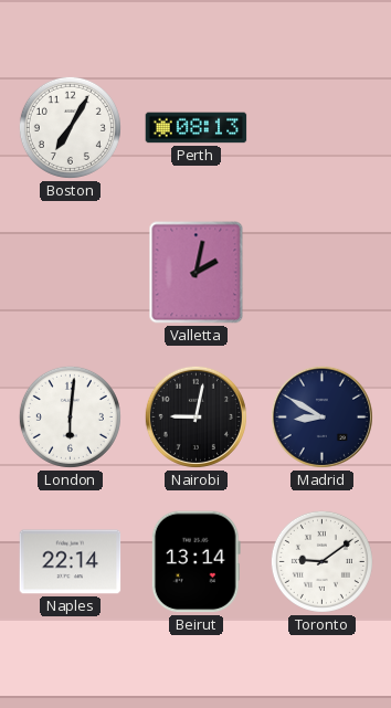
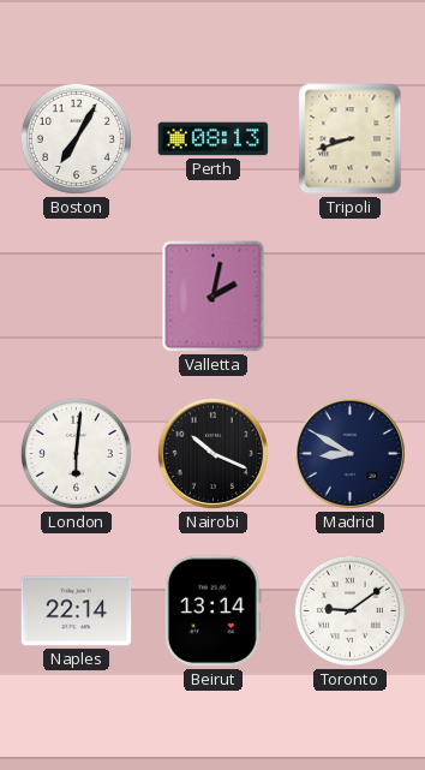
Tripoli: none -> 8:42
Nairobi: 9:02 -> 10:19
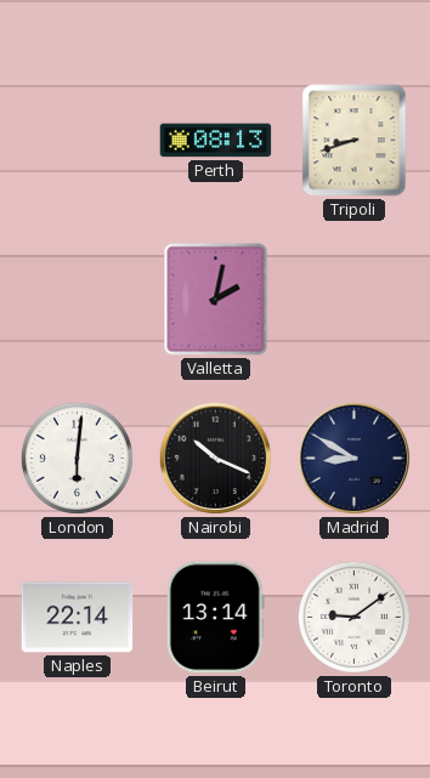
Boston: 7:05 -> none
